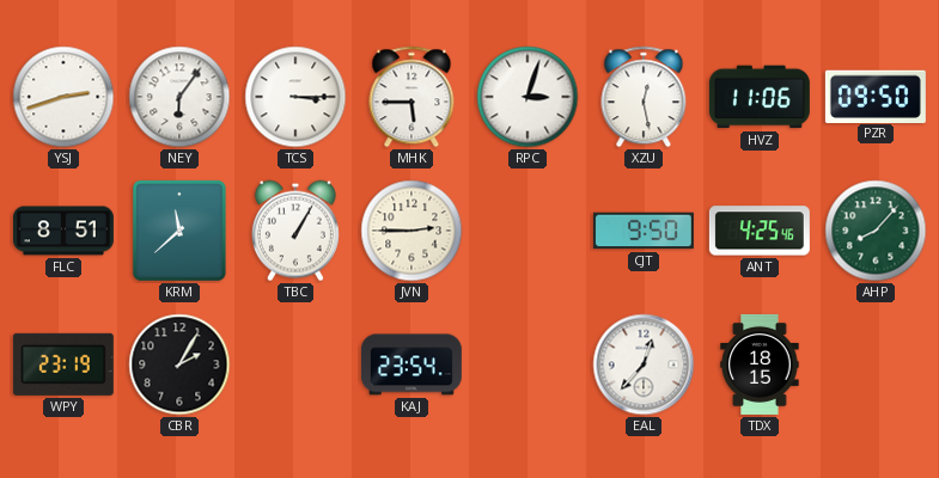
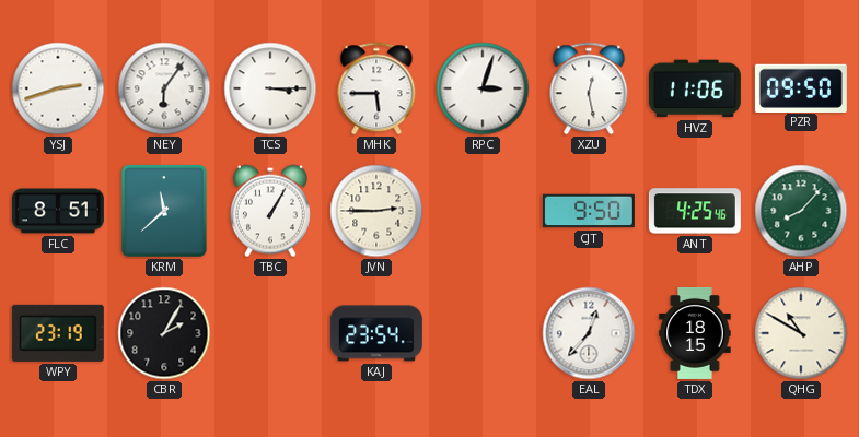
QHG: none -> 10:50
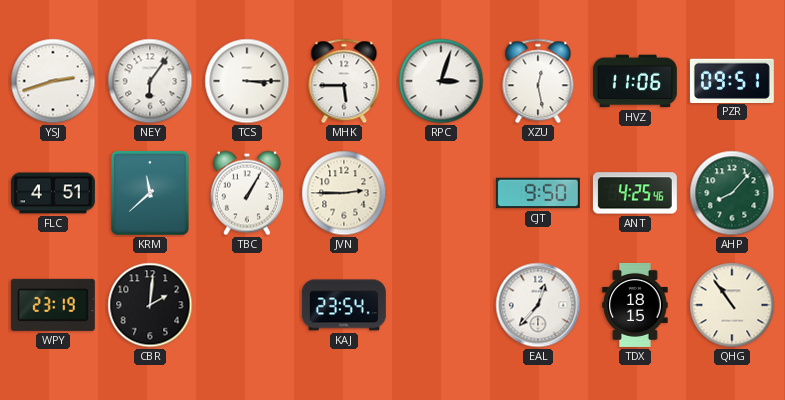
PZR: 09:50 -> 09:51
FLC: 8:51 -> 4:51
CBR: 2:05 -> 2:01
QHG: 10:50 -> 10:54
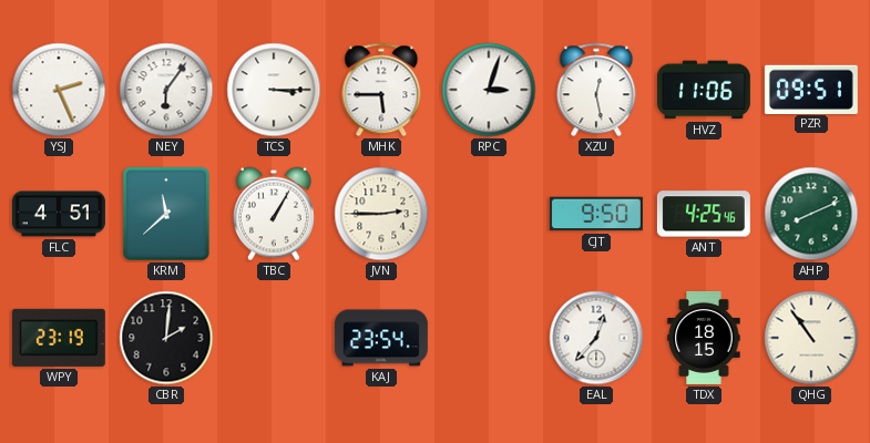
YSJ: 2:42 -> 2:26
AHP: 8:07 -> 8:11
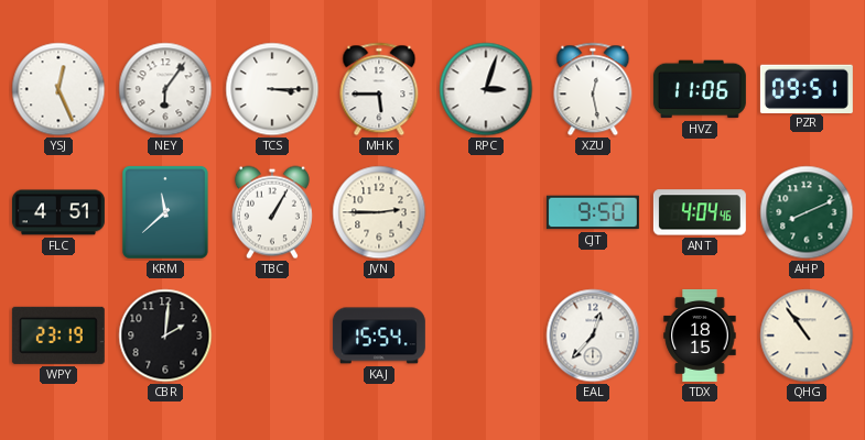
YSJ: 2:26 -> 12:26
ANT: 4:25 -> 4:04
KAJ: 23:54 -> 15:54
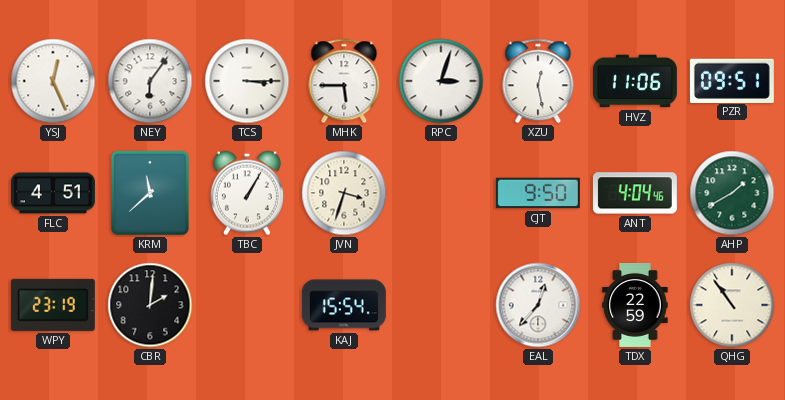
JVN: 2:45 -> 3:33
AHP: 8:11 -> 1:40
TDX: 18:15 -> 22:59
